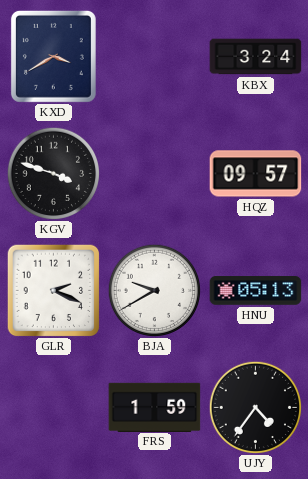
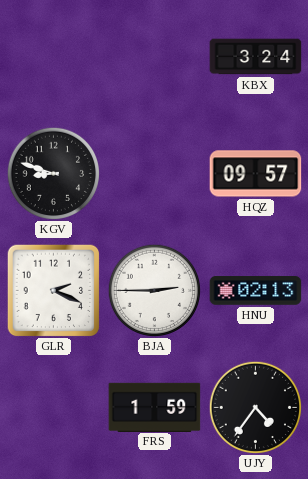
KXD: 3:40 -> none
KGV: 3:48 -> 8:48
BJA: 9:40 -> 2:45
HNU: 05:13 -> 02:13
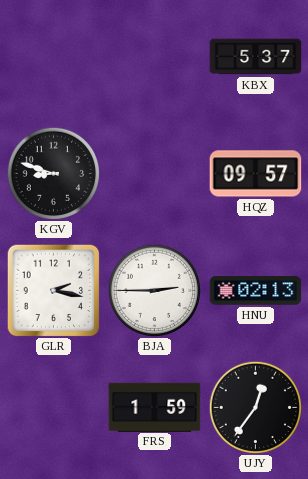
KBX: 3:24 -> 5:37
GLR: 2:19 -> 2:17
UJY: 4:36 -> 12:36
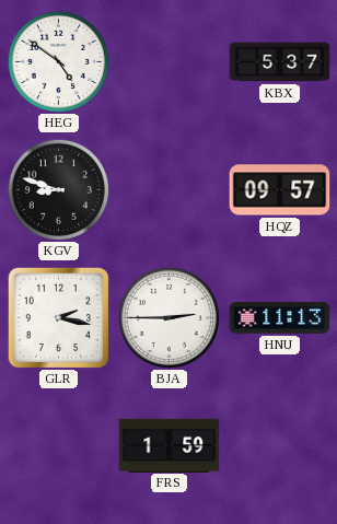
HEG: none -> 4:51
HNU: 02:13 -> 11:13
UJY: 12:36 -> none
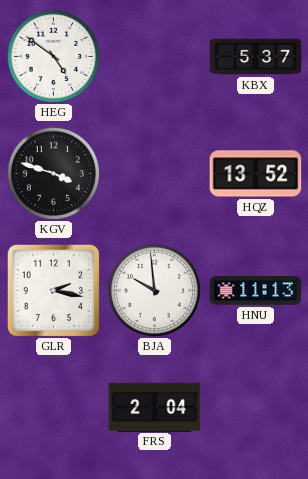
KGV: 8:48 -> 3:48
HQZ: 09:57 -> 13:52
BJA: 2:45 -> 9:59
FRS: 1:59 -> 2:04
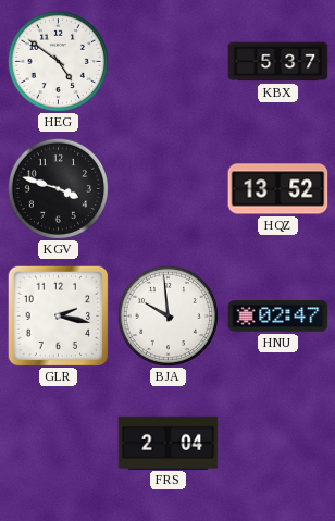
HNU: 11:13 -> 02:47
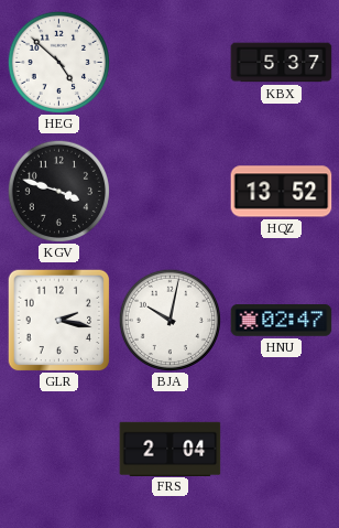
HEG: 4:51 -> 4:52
BJA: 9:59 -> 10:02
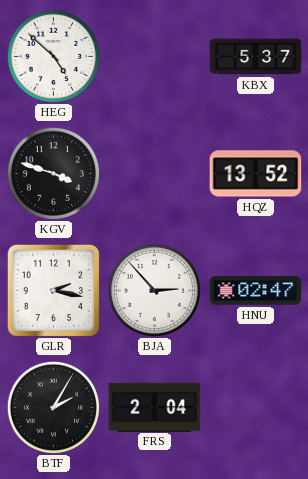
BJA: 10:02 -> 2:53
BTF: none -> 2:05
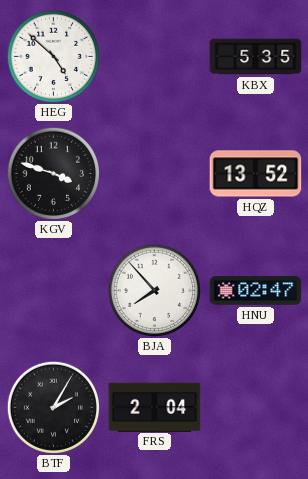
KBX: 5:37 -> 5:35
GLR: 2:17 -> none
BJA: 2:53 -> 7:53
